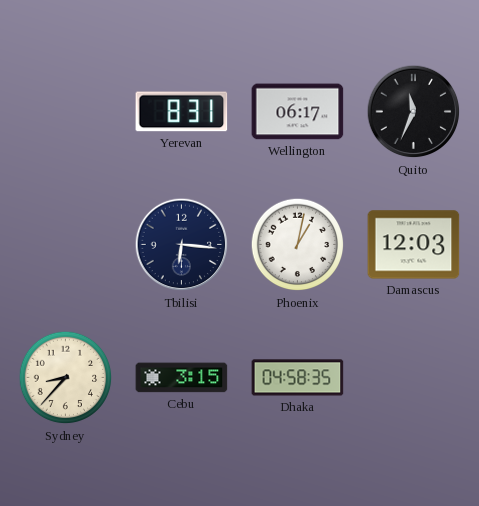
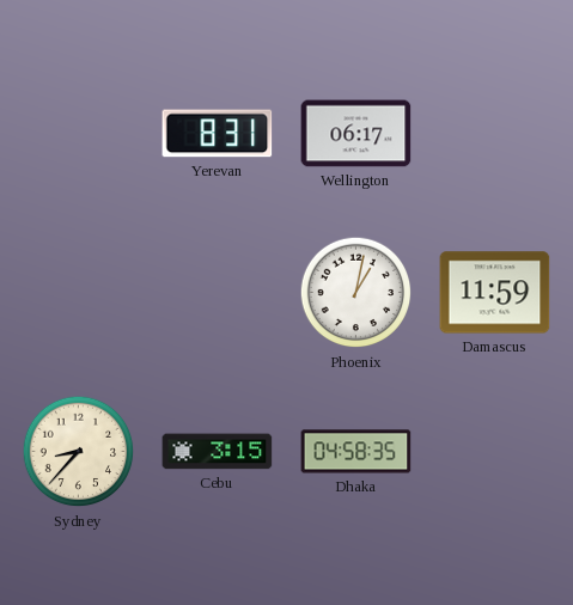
Quito: 11:34 -> none
Tbilisi: 6:16 -> none
Damascus: 12:03 -> 11:59
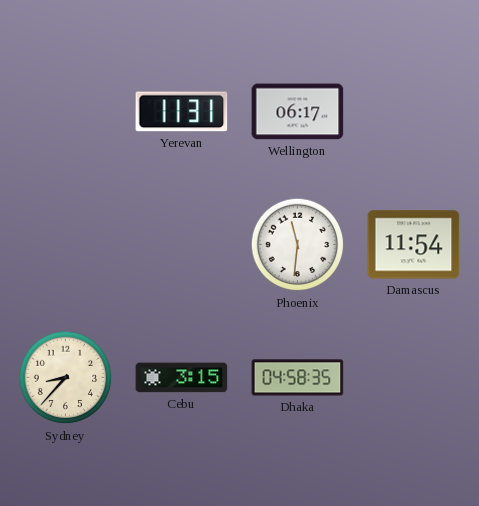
Yerevan: 8:31 -> 11:31
Phoenix: 1:02 -> 11:31
Damascus: 11:59 -> 11:54
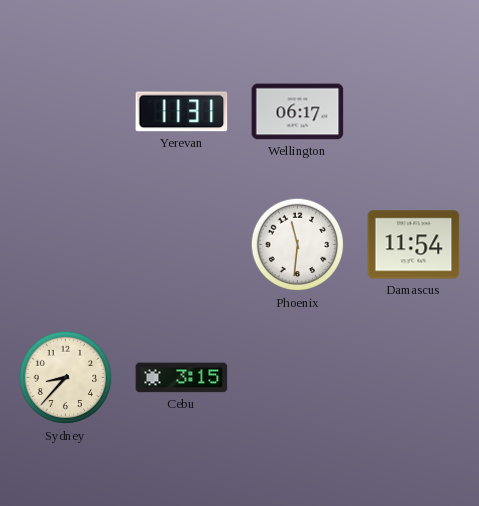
Dhaka: 04:58 -> none
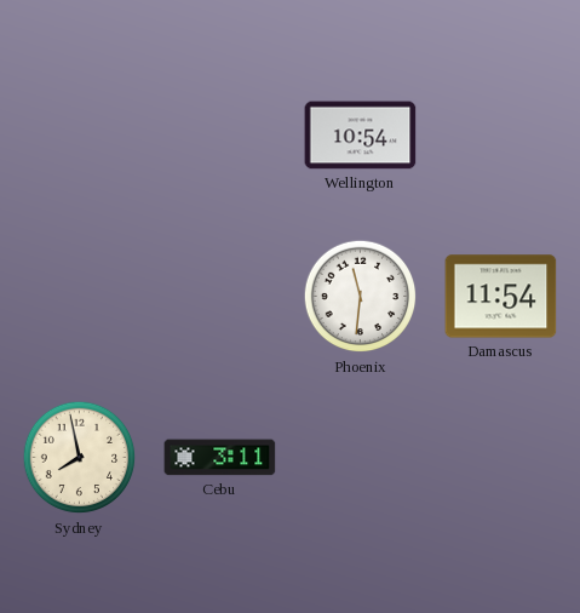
Yerevan: 11:31 -> none
Wellington: 06:17 -> 10:54
Sydney: 8:37 -> 7:58
Cebu: 3:15 -> 3:11
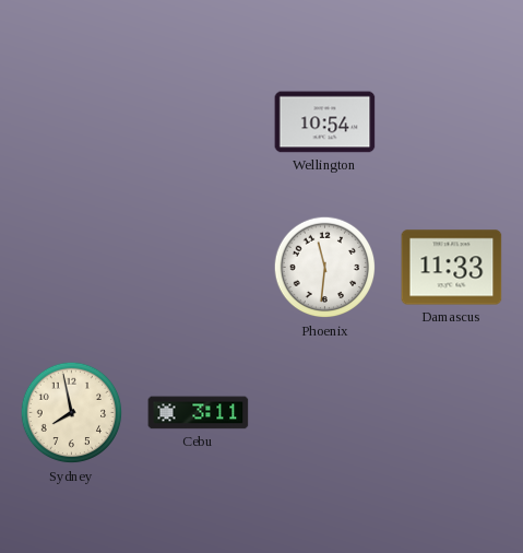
Damascus: 11:54 -> 11:33
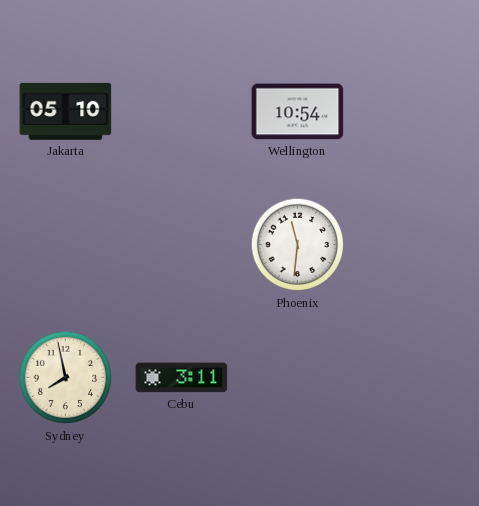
Jakarta: none -> 05:10
Damascus: 11:33 -> none
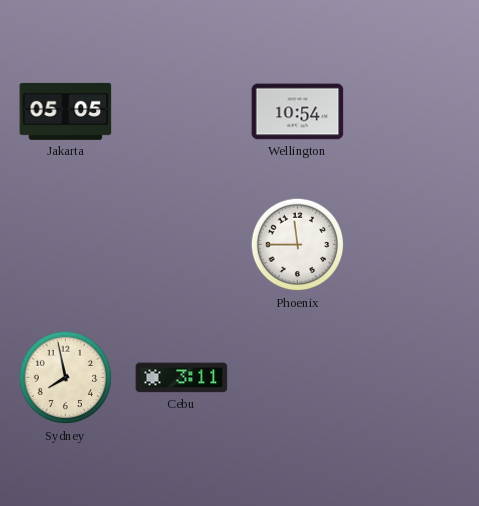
Jakarta: 05:10 -> 05:05
Phoenix: 11:31 -> 11:45
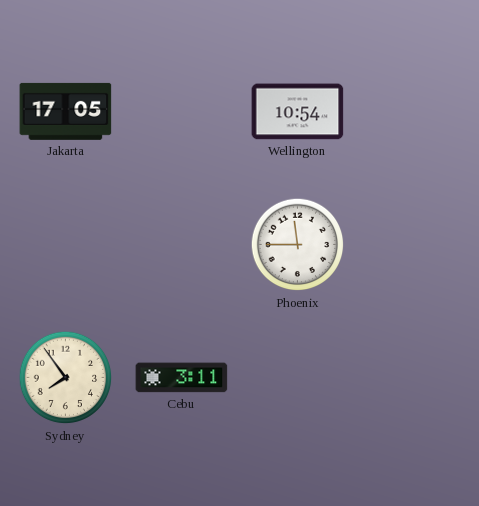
Jakarta: 05:05 -> 17:05
Sydney: 7:58 -> 7:54
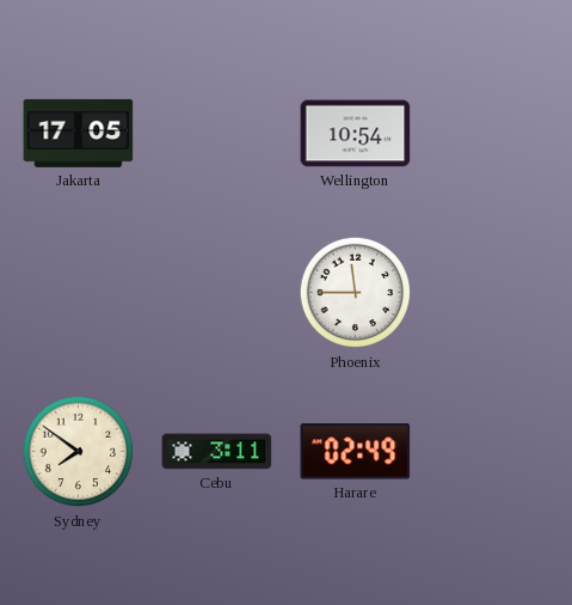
Sydney: 7:54 -> 7:51
Harare: none -> 02:49
